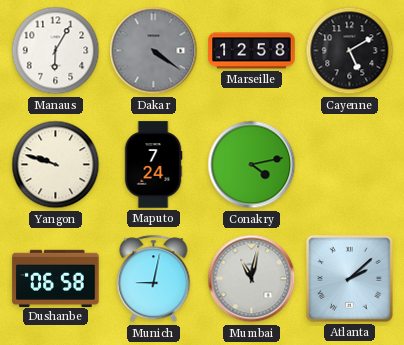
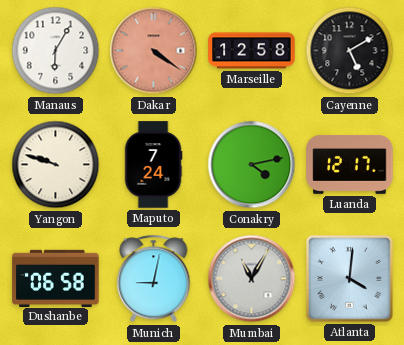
Dakar dial: grey -> salmon
Luanda: none -> 12:17
Mumbai: 11:02 -> 11:05
Atlanta: 2:08 -> 4:01
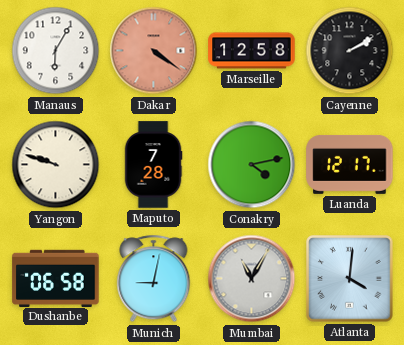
Cayenne: 5:10 -> 2:10
Maputo: 7:24 -> 7:28
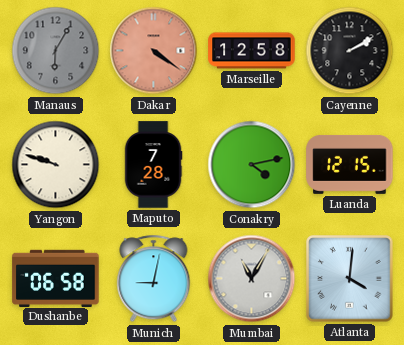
Manaus dial: white -> grey
Luanda: 12:17 -> 12:15
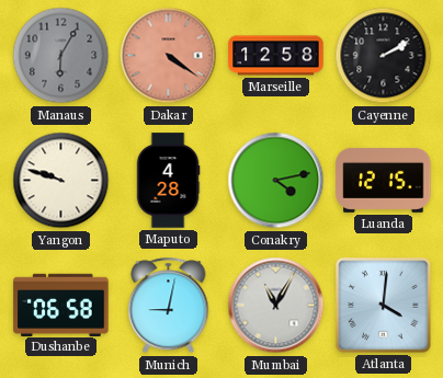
Maputo: 7:28 -> 4:28
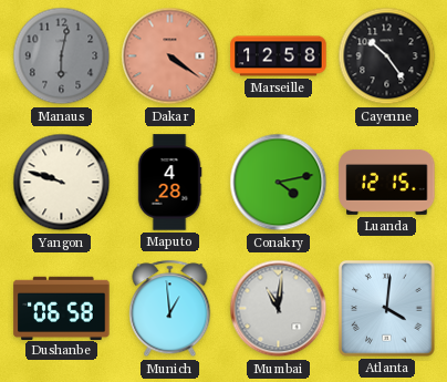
Manaus: 6:05 -> 6:02
Cayenne: 2:10 -> 10:24
Munich: 9:02 -> 12:59
Mumbai: 11:05 -> 11:01
